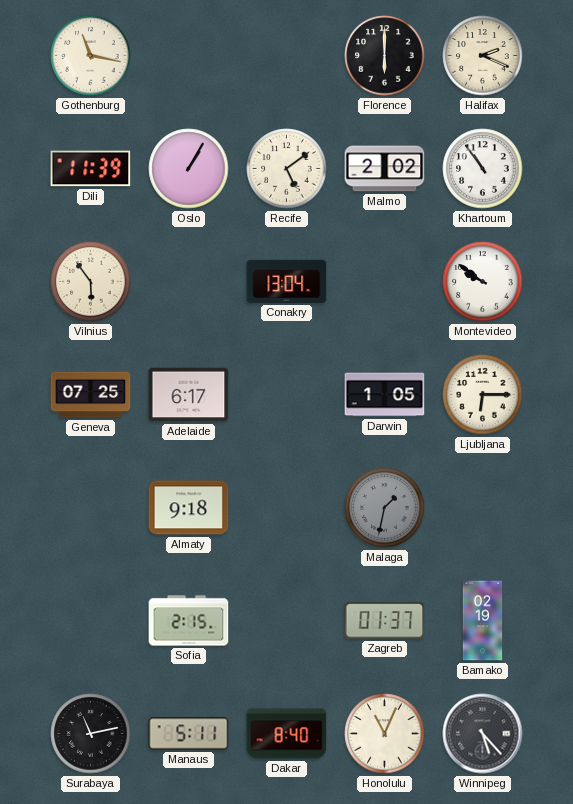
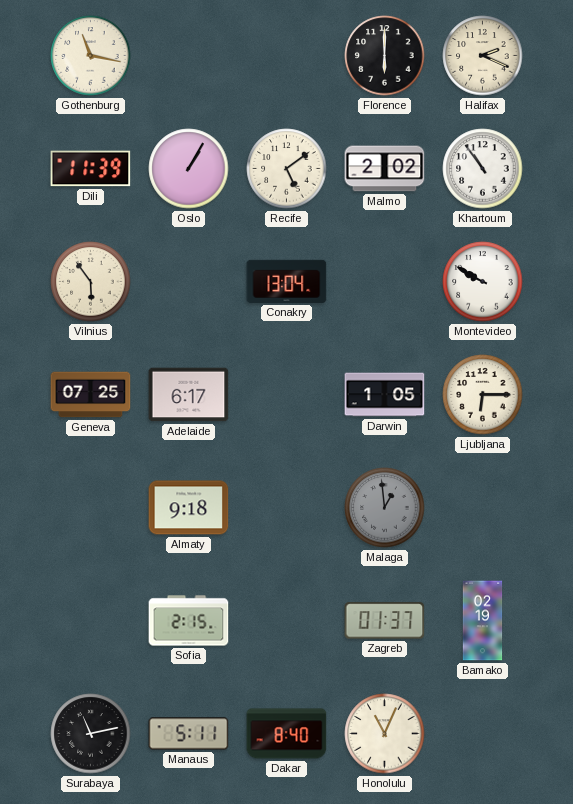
Montevideo: 9:51 -> 9:50
Malaga: 1:32 -> 12:59
Winnipeg: 5:23 -> none
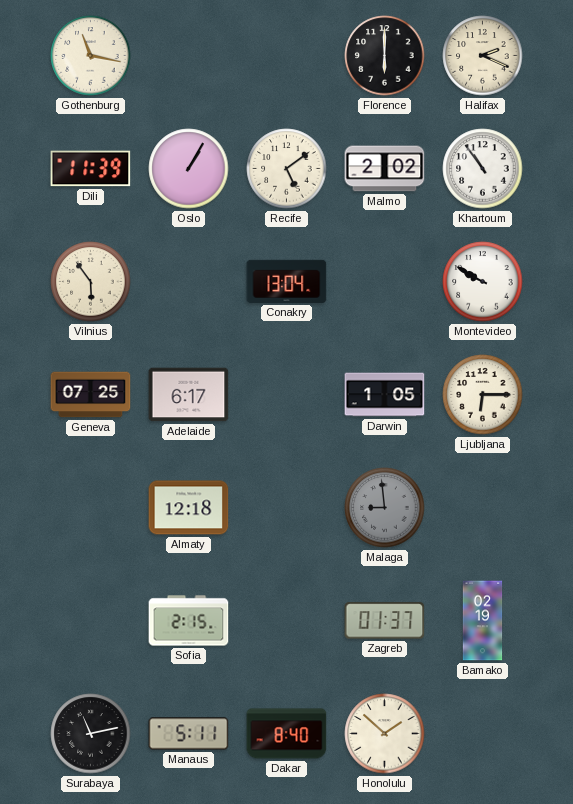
Almaty: 9:18 -> 12:18
Malaga: 12:59 -> 8:59
Honolulu: 11:04 -> 1:52
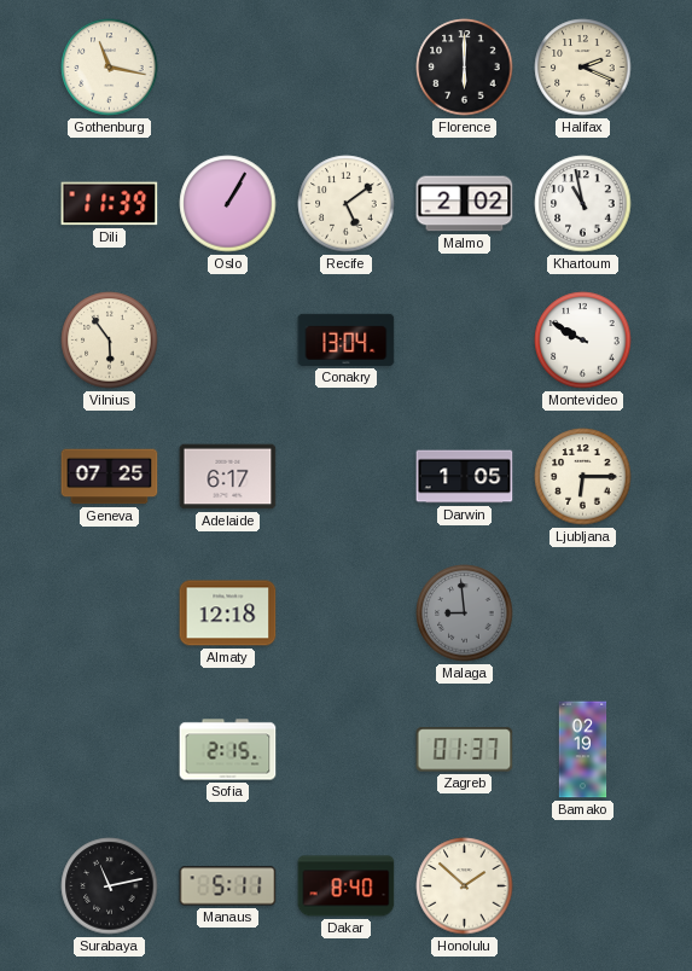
Khartoum: 10:54 -> 10:58
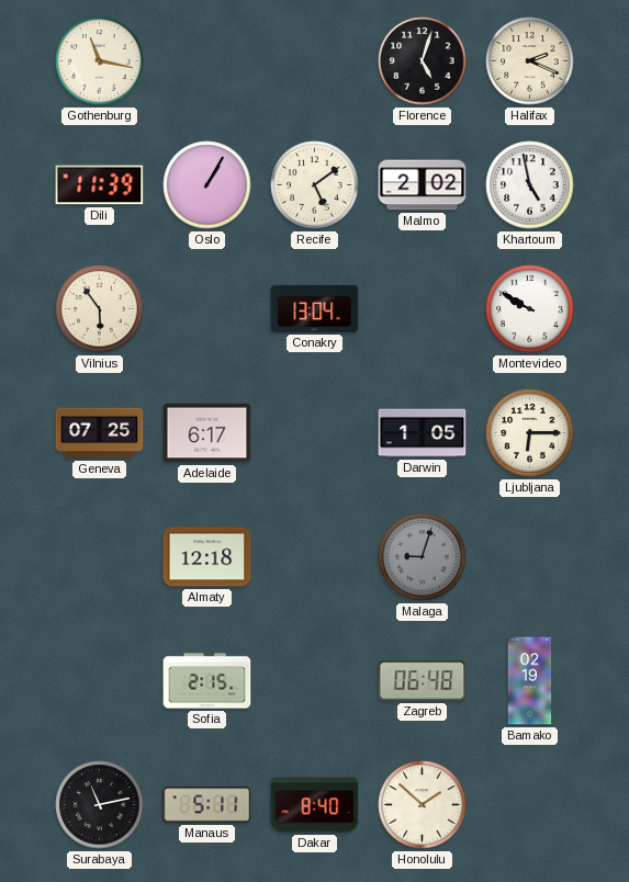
Florence: 6:00 -> 5:03
Khartoum: 10:58 -> 4:58
Malaga: 8:59 -> 9:03
Zagreb: 01:37 -> 06:48
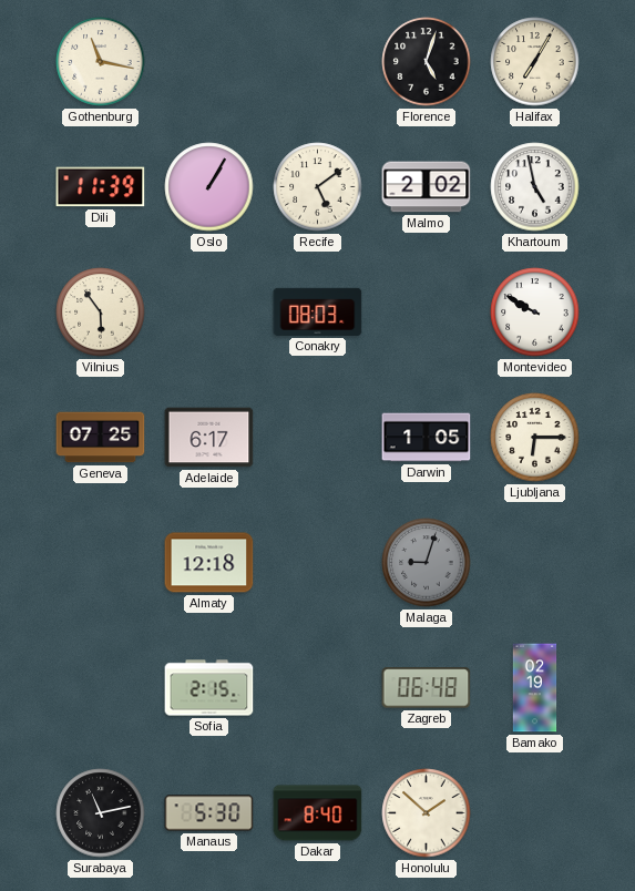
Halifax: 2:19 -> 7:05
Conakry: 13:04 -> 08:03
Manaus: 5:11 -> 5:30
